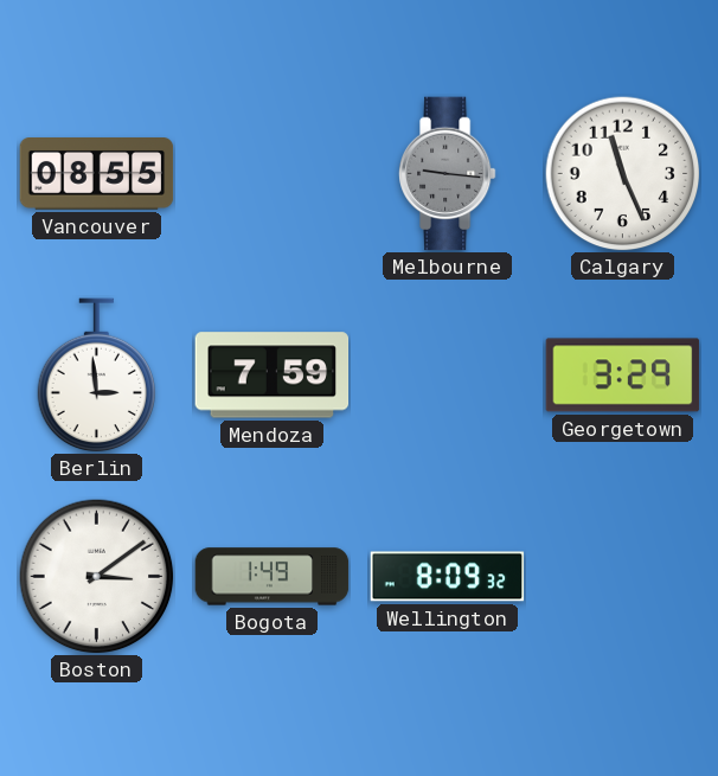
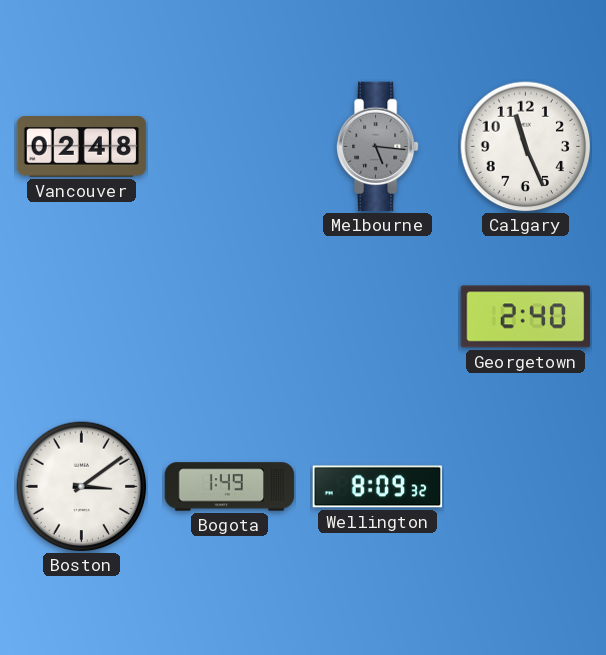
Vancouver: 08:55 -> 02:48
Melbourne: 9:16 -> 5:16
Berlin: 2:59 -> none
Mendoza: 7:59 -> none
Georgetown: 3:29 -> 2:40
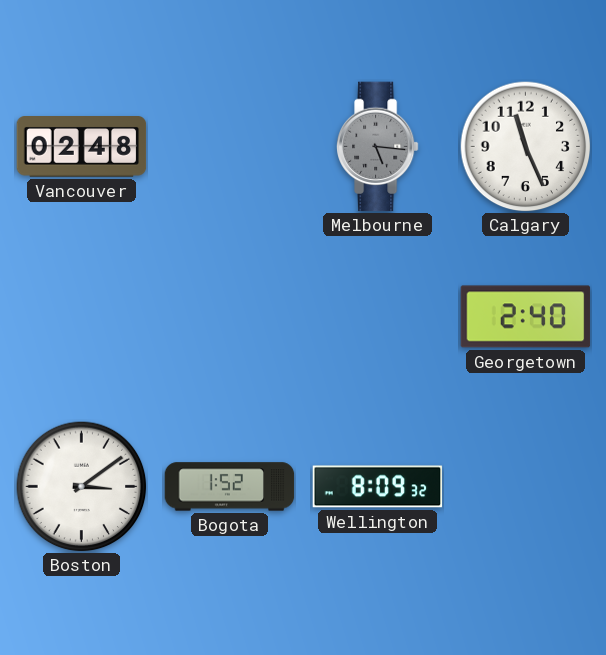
Bogota: 1:49 -> 1:52
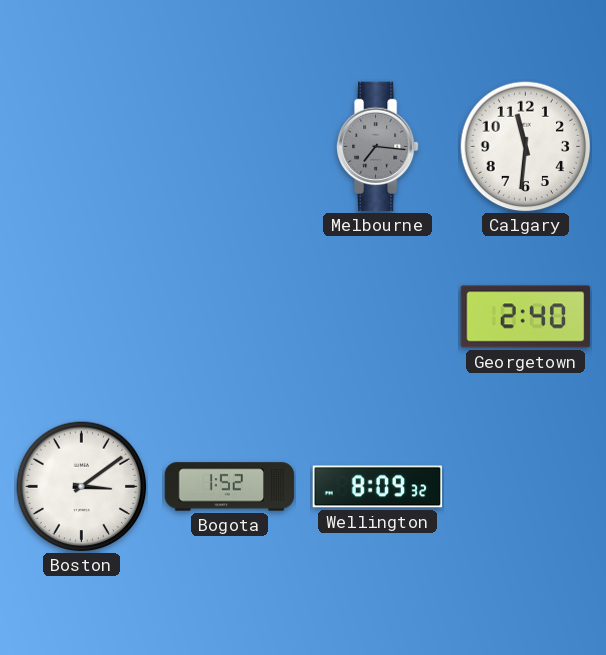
Vancouver: 02:48 -> none
Melbourne: 5:16 -> 7:16
Calgary: 11:26 -> 11:31
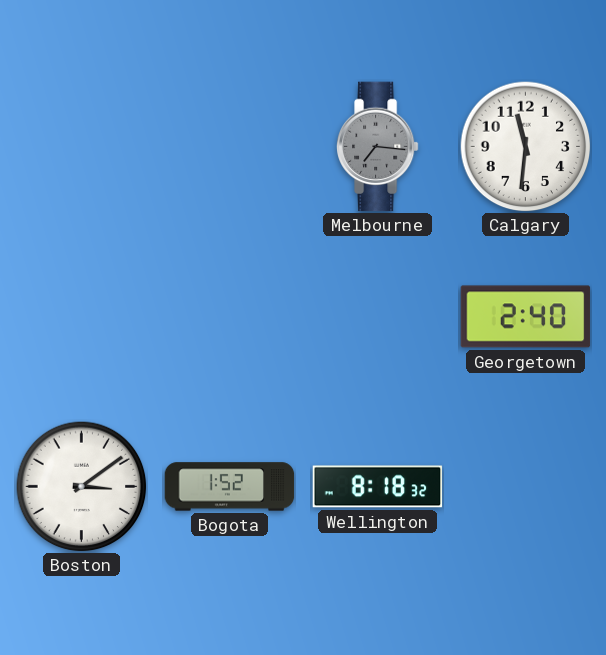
Wellington: 8:09 -> 8:18
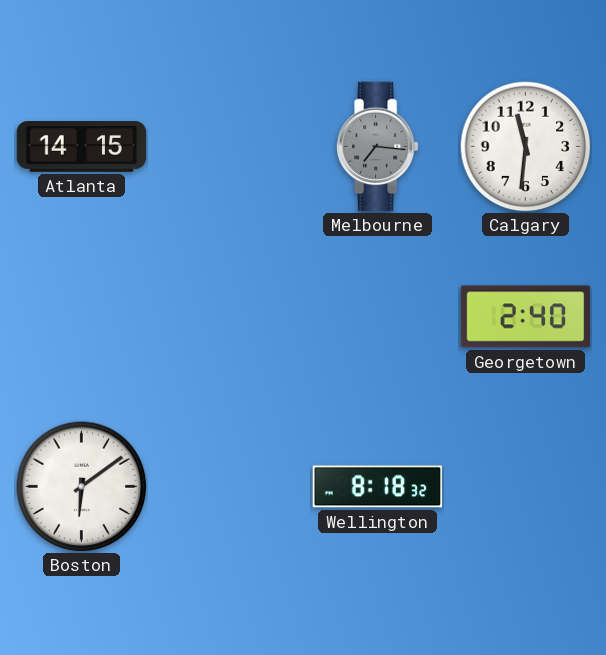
Atlanta: none -> 14:15
Boston: 3:09 -> 6:09
Bogota: 1:52 -> none
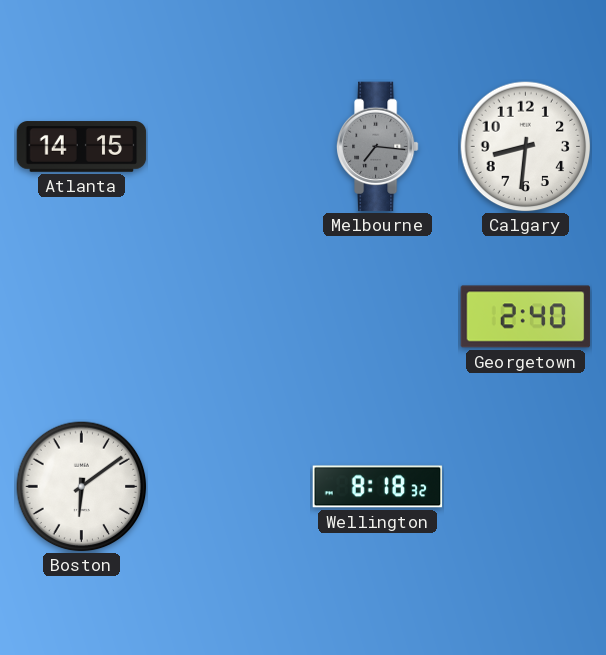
Calgary: 11:31 -> 8:31
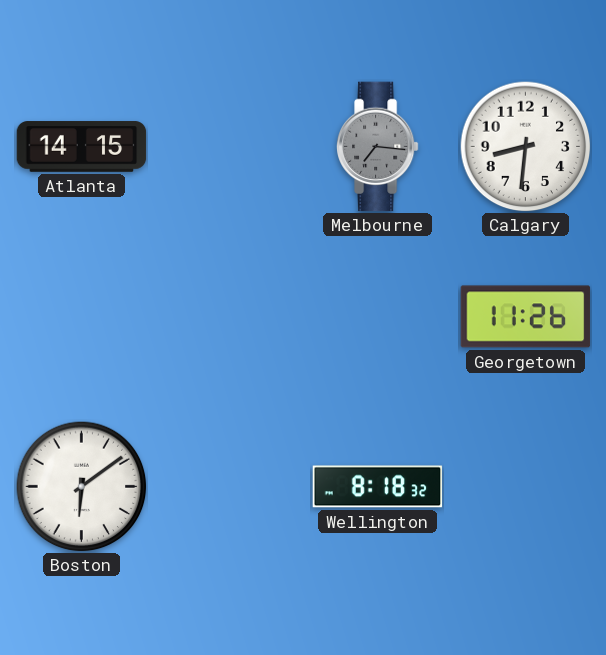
Georgetown: 2:40 -> 11:26
